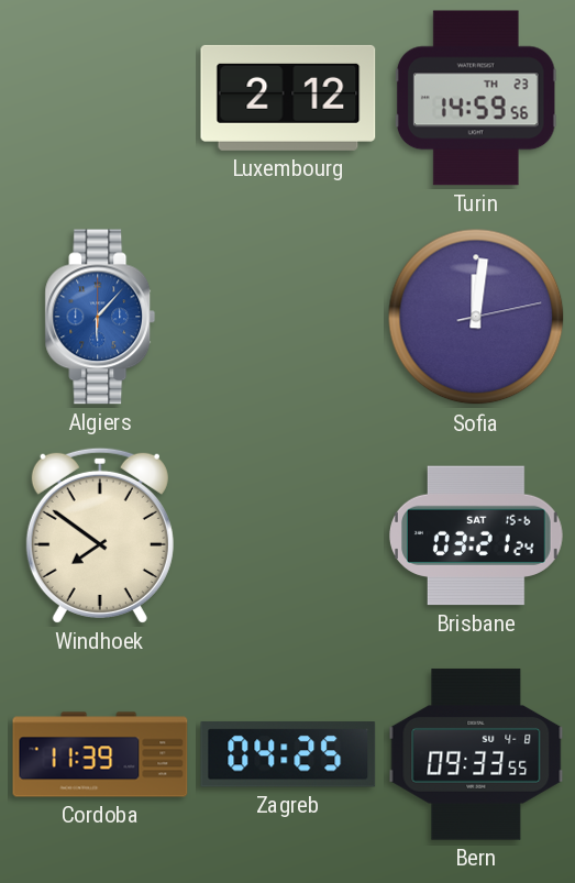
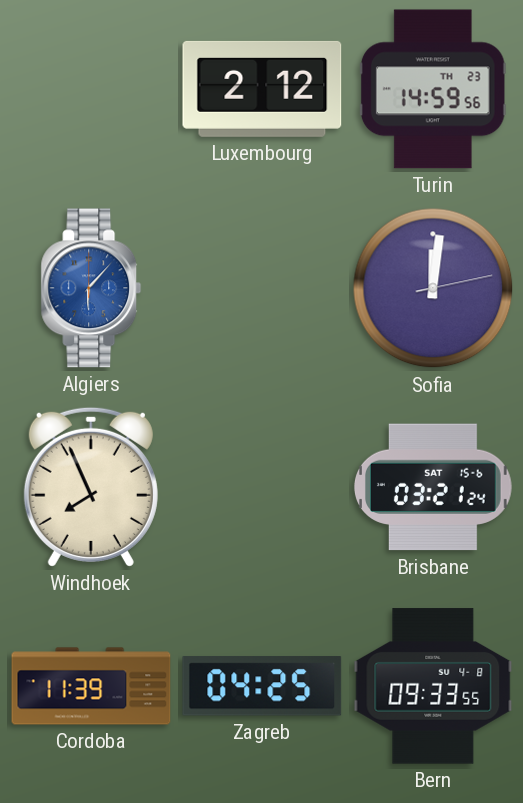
Windhoek: 7:51 -> 7:56
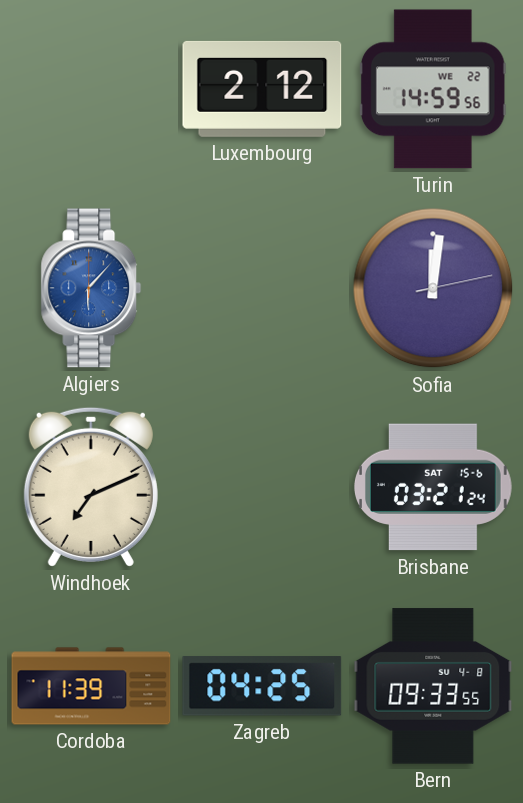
Turin date: TH 23 -> WE 22
Windhoek: 7:56 -> 7:11
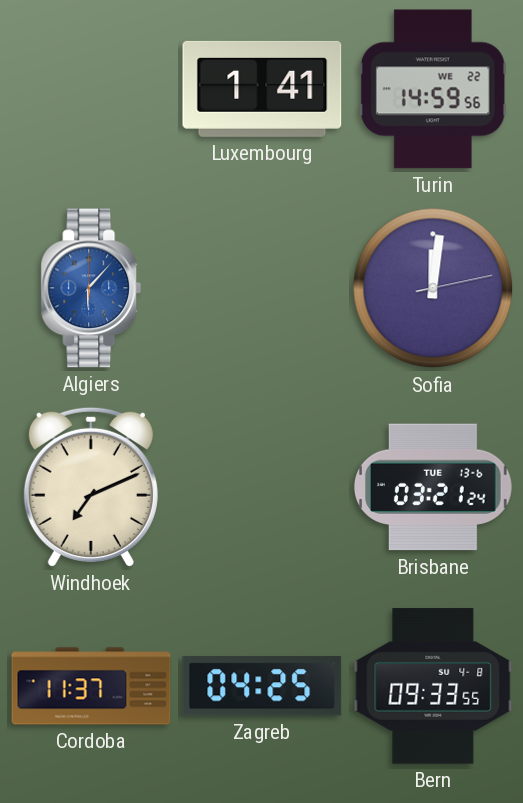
Luxembourg: 2:12 -> 1:41
Brisbane date: SAT 15-6 -> TUE 13-6
Cordoba: 11:39 -> 11:37
